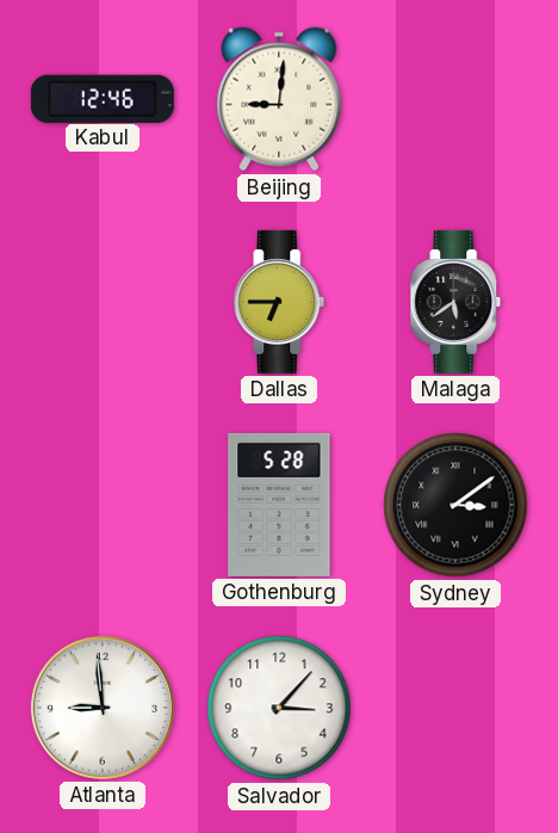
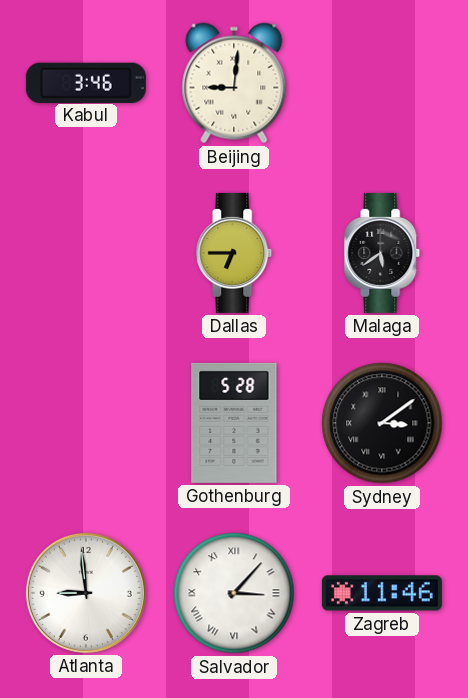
Kabul: 12:46 -> 3:46
Salvador numerals: Arabic -> Roman
Zagreb: none -> 11:46
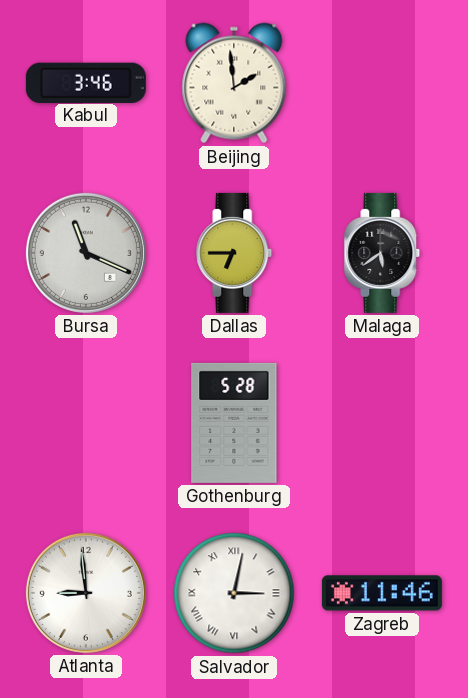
Beijing: 9:01 -> 1:59
Bursa: none -> 11:19
Sydney: 3:09 -> none
Salvador: 3:07 -> 3:02
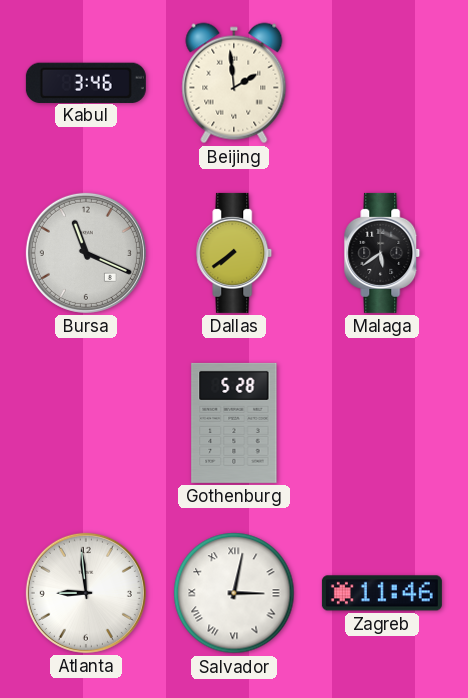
Dallas: 6:45 -> 7:39
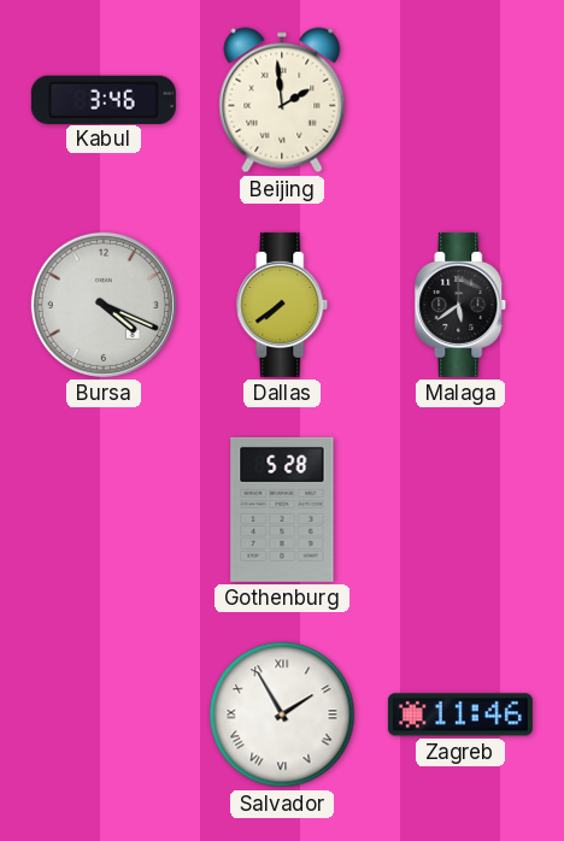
Bursa: 11:19 -> 4:19
Atlanta: 8:59 -> none
Salvador: 3:02 -> 1:55
